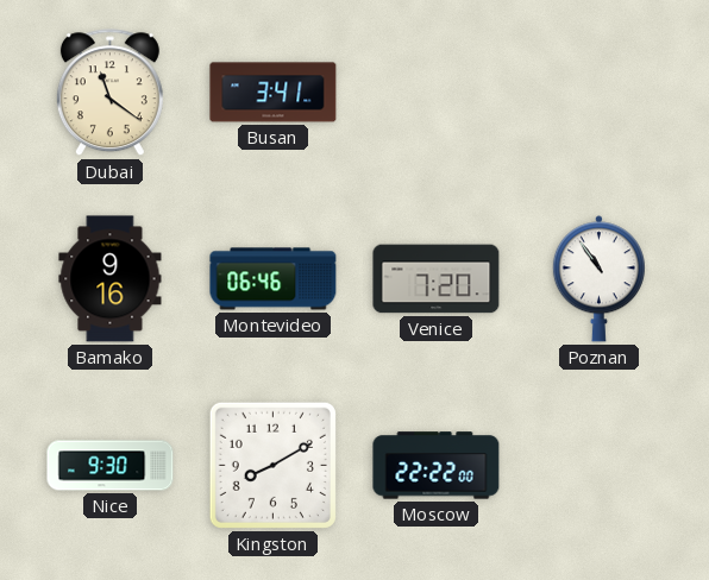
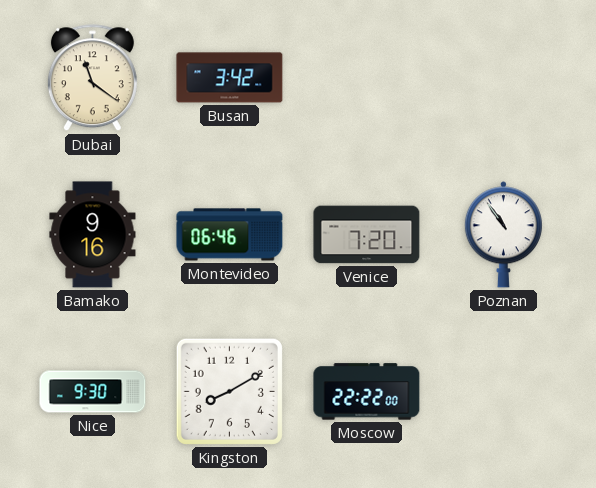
Busan: 3:41 -> 3:42
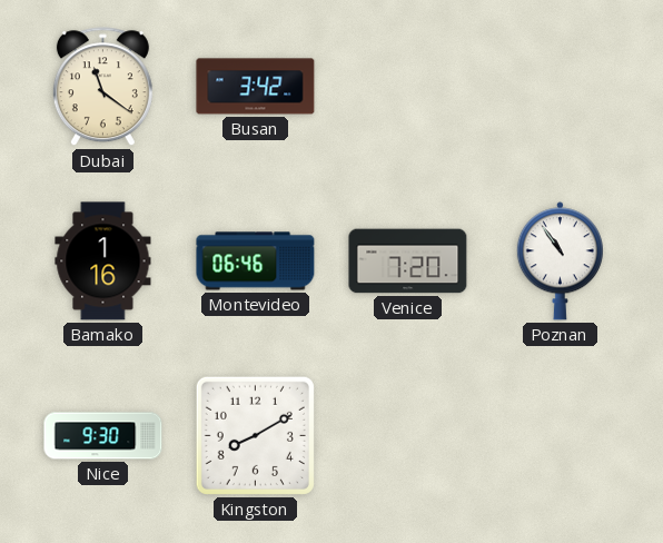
Bamako: 9:16 -> 1:16
Moscow: 22:22 -> none
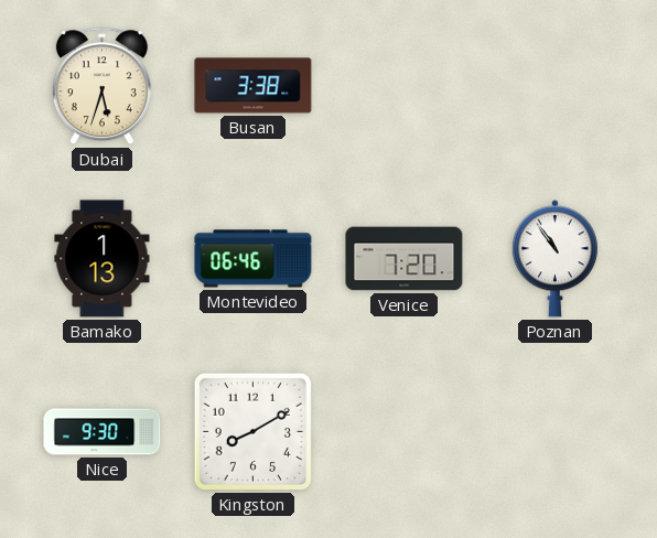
Dubai: 11:21 -> 5:33
Busan: 3:42 -> 3:38
Bamako: 1:16 -> 1:13
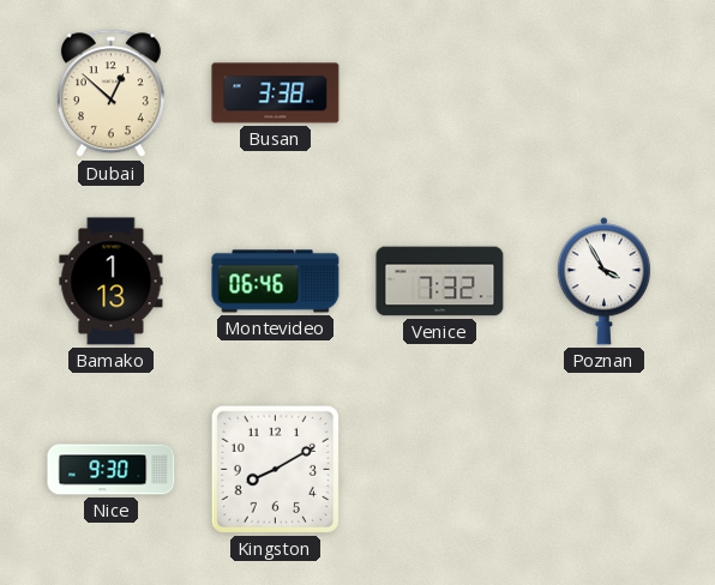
Dubai: 5:33 -> 12:52
Venice: 7:20 -> 7:32
Poznan: 10:54 -> 3:55
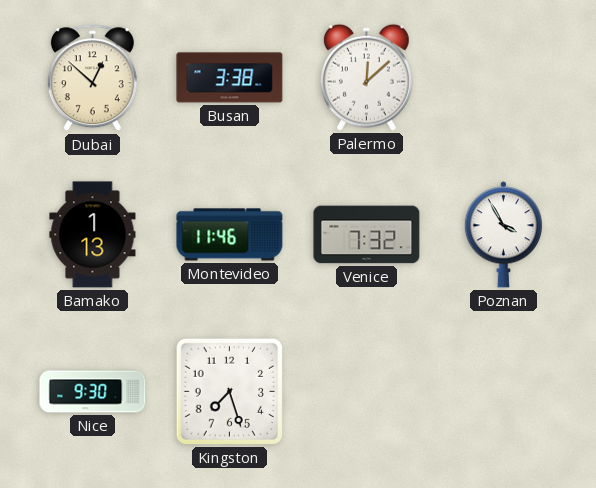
Palermo: none -> 12:08
Montevideo: 06:46 -> 11:46
Kingston: 8:10 -> 7:27
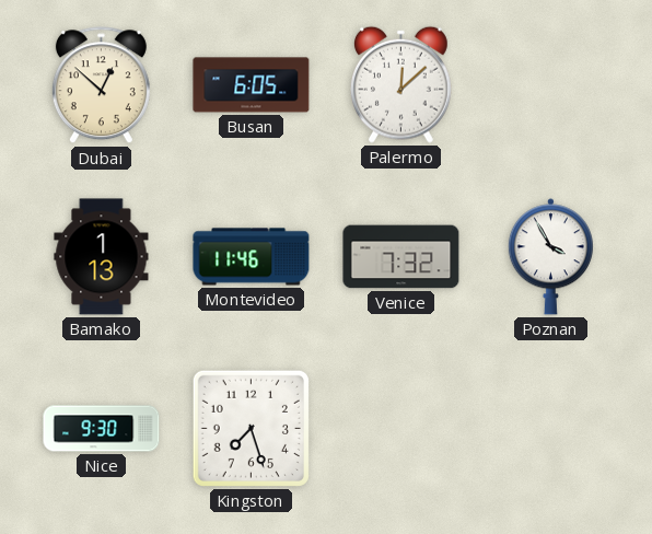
Busan: 3:38 -> 6:05
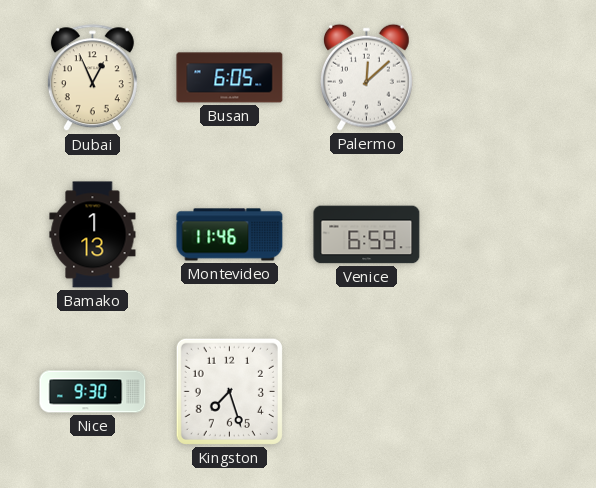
Dubai: 12:52 -> 12:56
Venice: 7:32 -> 6:59
Poznan: 3:55 -> none
